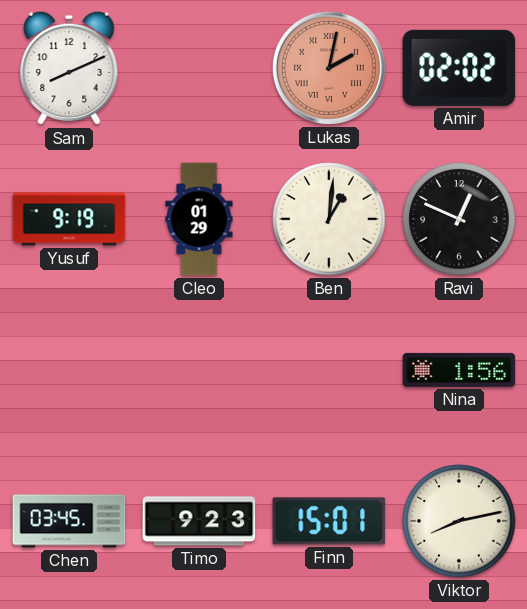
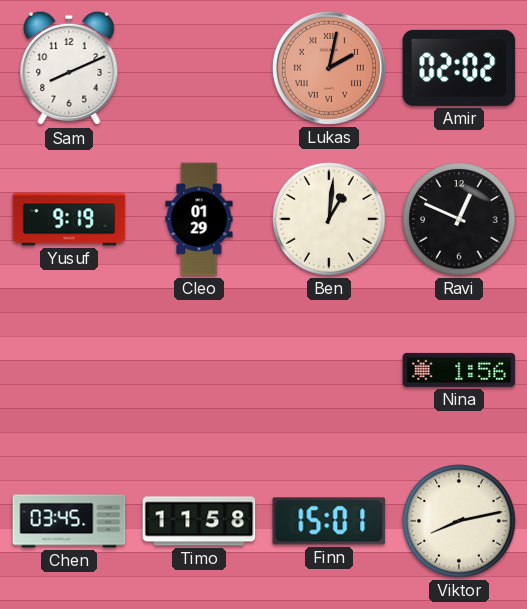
Timo: 9:23 -> 11:58
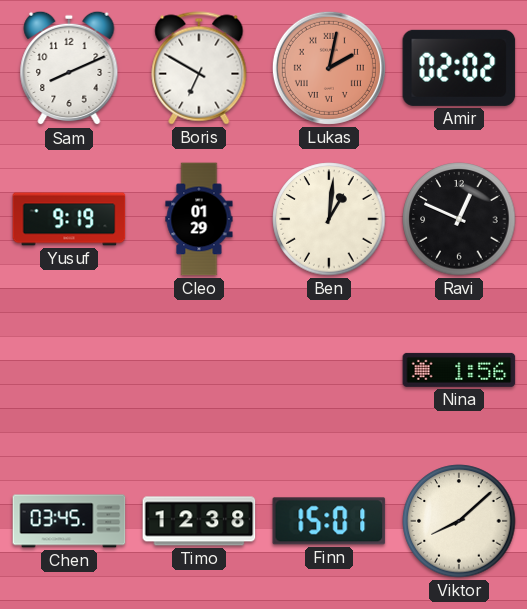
Boris: none -> 6:50
Timo: 11:58 -> 12:38
Viktor: 8:13 -> 8:08
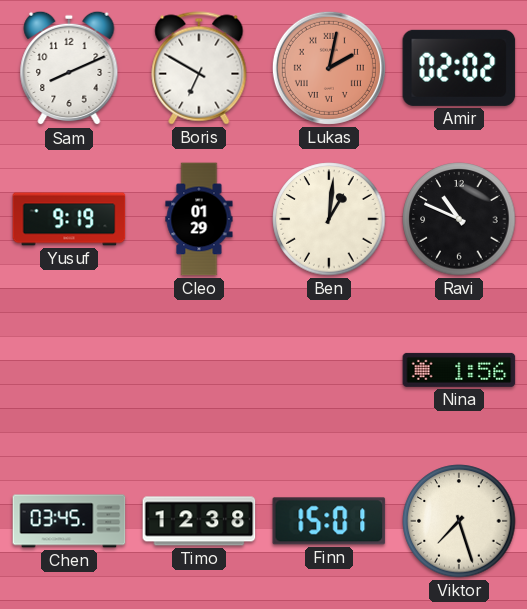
Ravi: 12:49 -> 10:49
Viktor: 8:08 -> 7:27
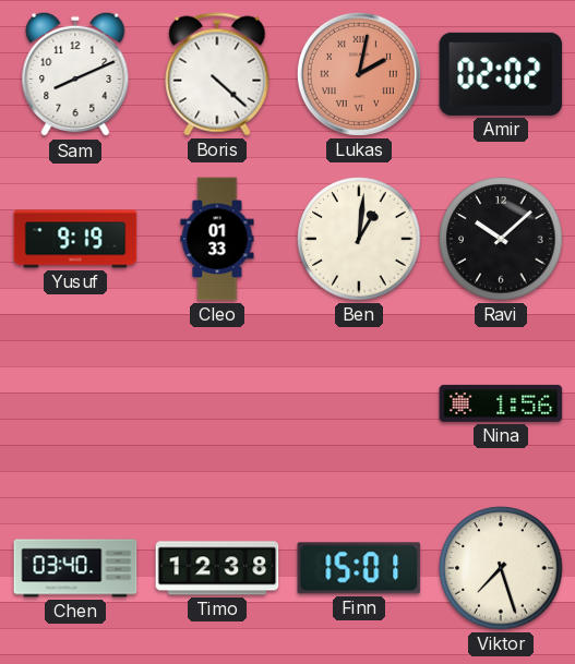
Boris: 6:50 -> 4:22
Cleo: 01:29 -> 01:33
Ravi: 10:49 -> 10:08
Chen: 03:45 -> 03:40
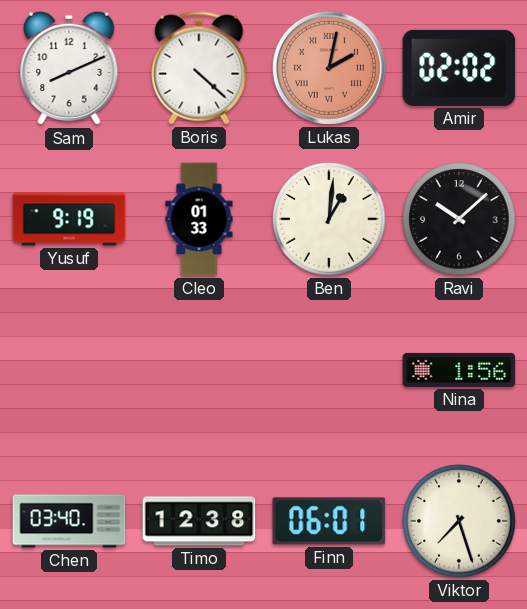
Finn: 15:01 -> 06:01
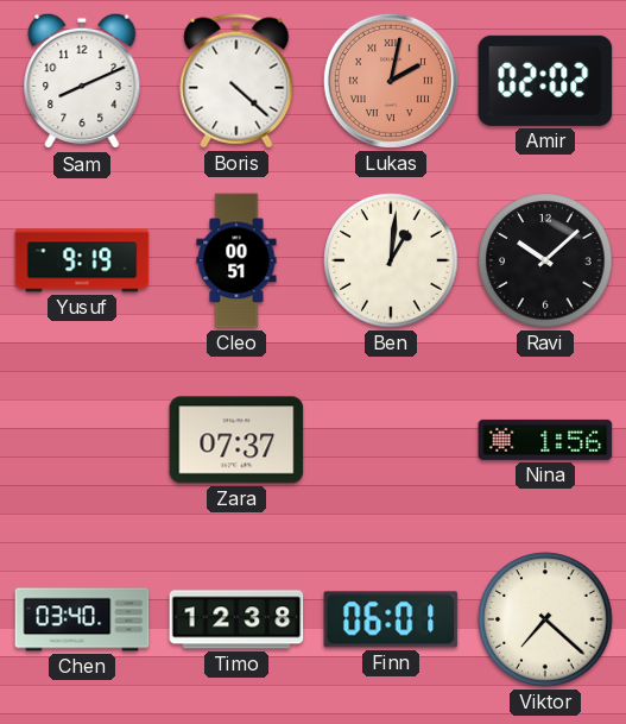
Cleo: 01:33 -> 00:51
Zara: none -> 07:37
Viktor: 7:27 -> 7:22
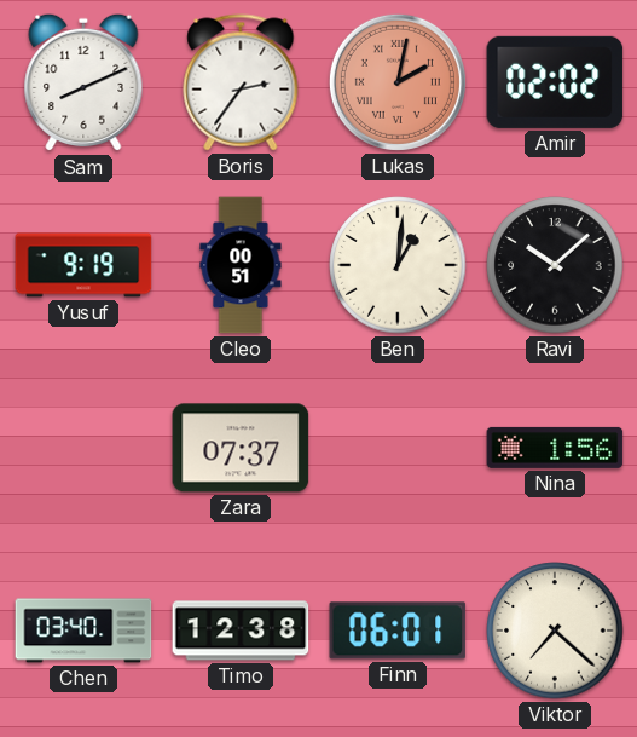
Boris: 4:22 -> 2:36
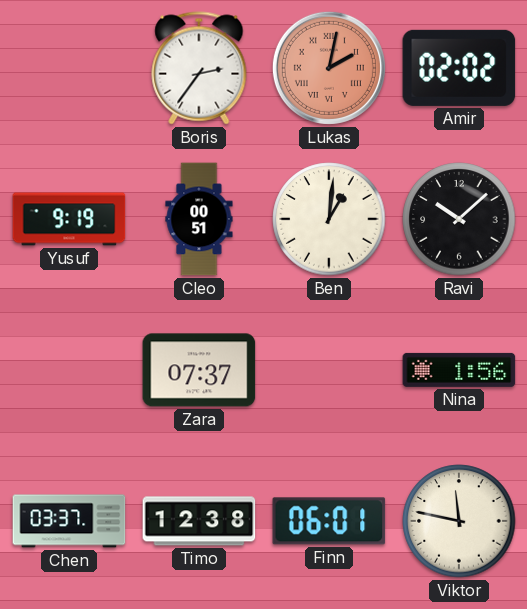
Sam: 8:11 -> none
Chen: 03:40 -> 03:37
Viktor: 7:22 -> 11:47
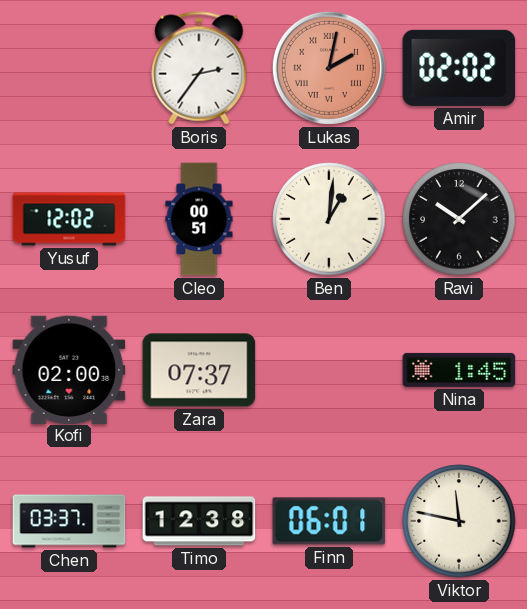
Yusuf: 9:19 -> 12:02
Kofi: none -> 02:00
Nina: 1:56 -> 1:45
